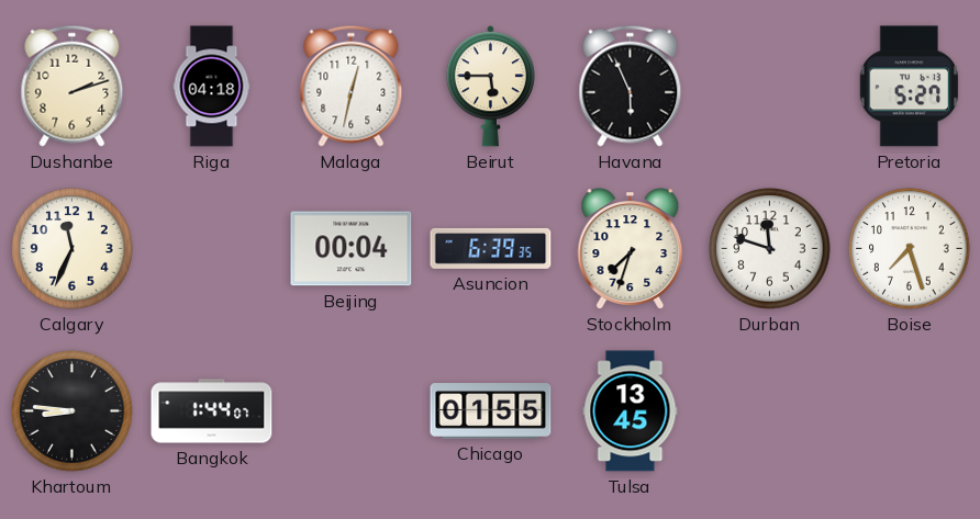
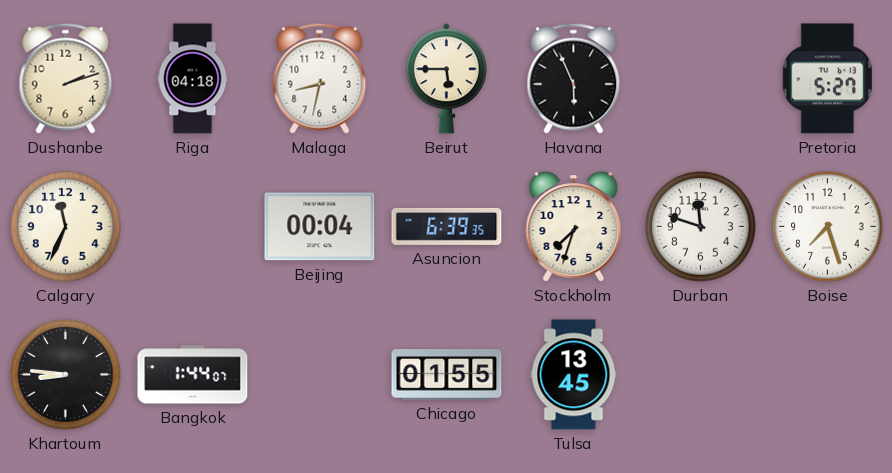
Malaga: 12:32 -> 8:32
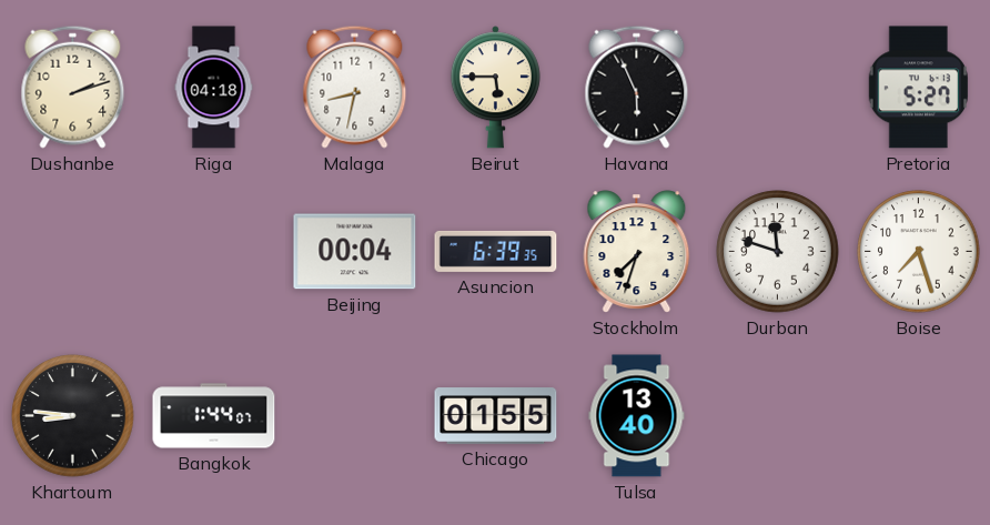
Calgary: 11:34 -> none
Tulsa: 13:45 -> 13:40
